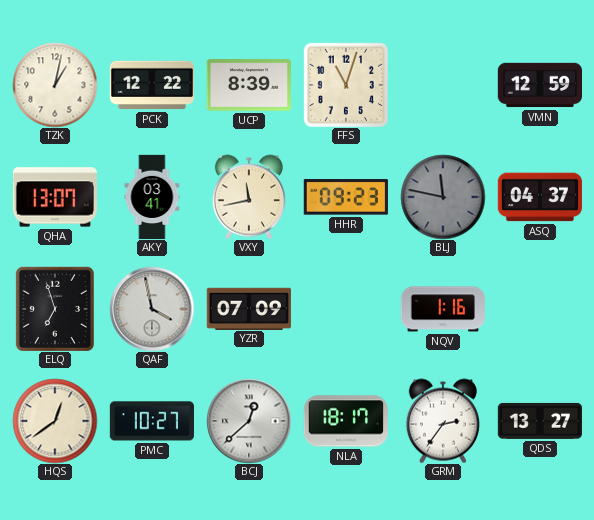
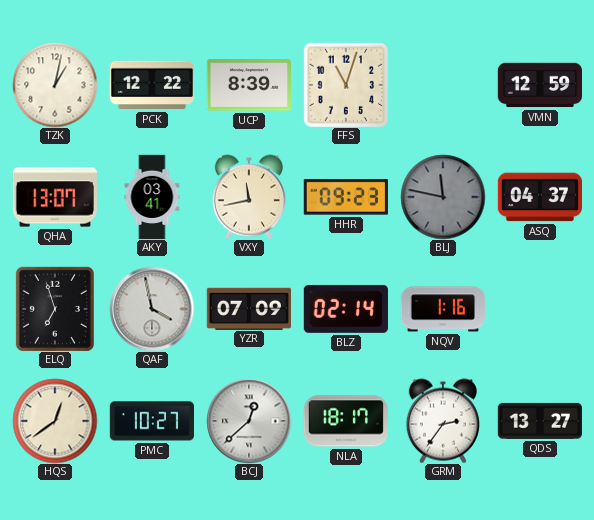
BLZ: none -> 02:14
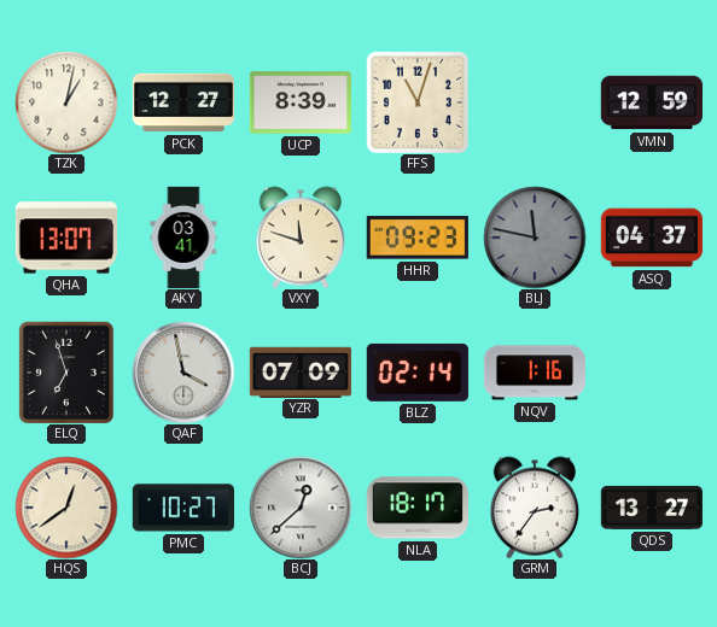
PCK: 12:22 -> 12:27
VXY: 11:43 -> 11:48
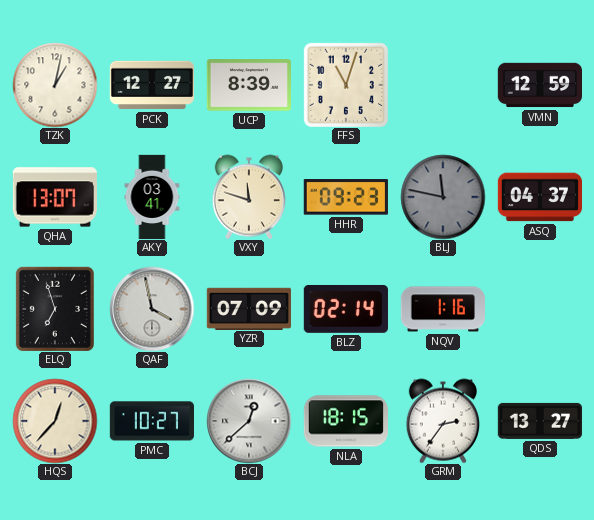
HQS: 12:39 -> 12:37
NLA: 18:17 -> 18:15
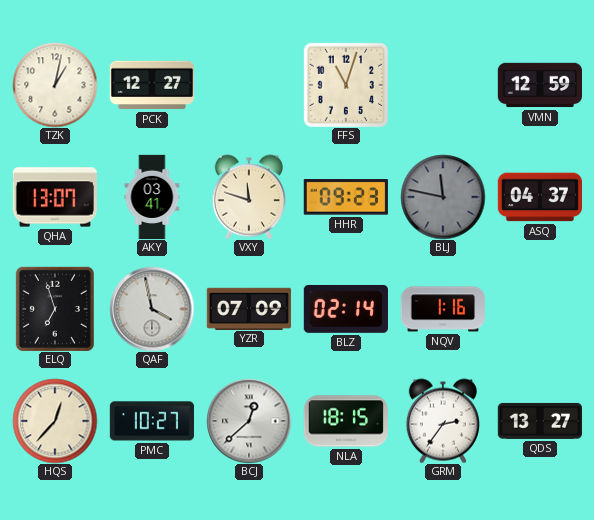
UCP: 8:39 -> none
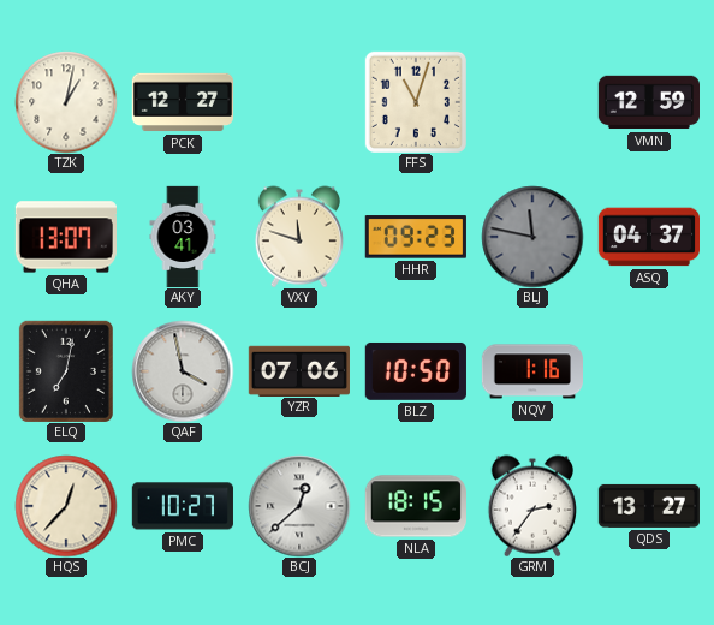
ELQ: 6:57 -> 7:02
YZR: 07:09 -> 07:06
BLZ: 02:14 -> 10:50
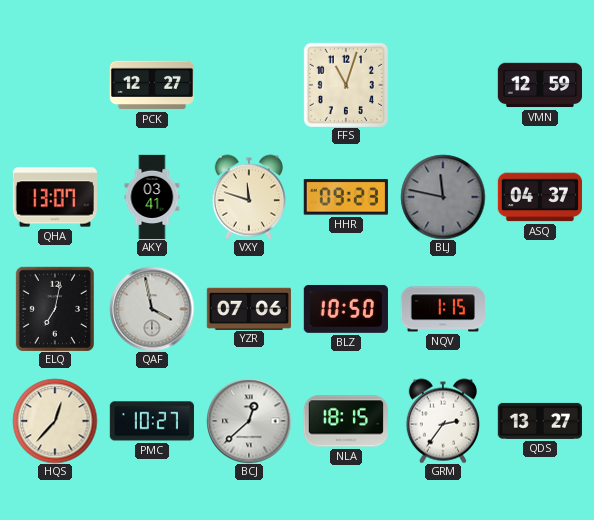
TZK: 1:02 -> none
NQV: 1:16 -> 1:15
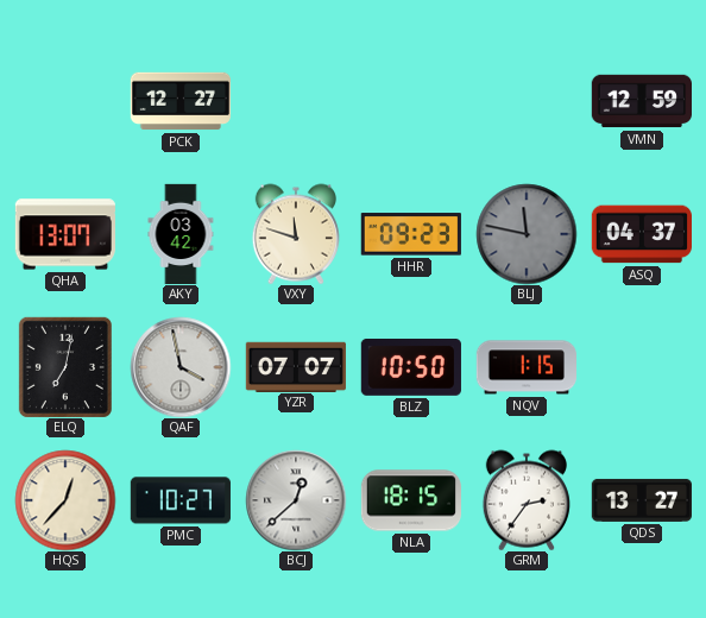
FFS: 11:03 -> none
AKY: 03:41 -> 03:42
YZR: 07:06 -> 07:07
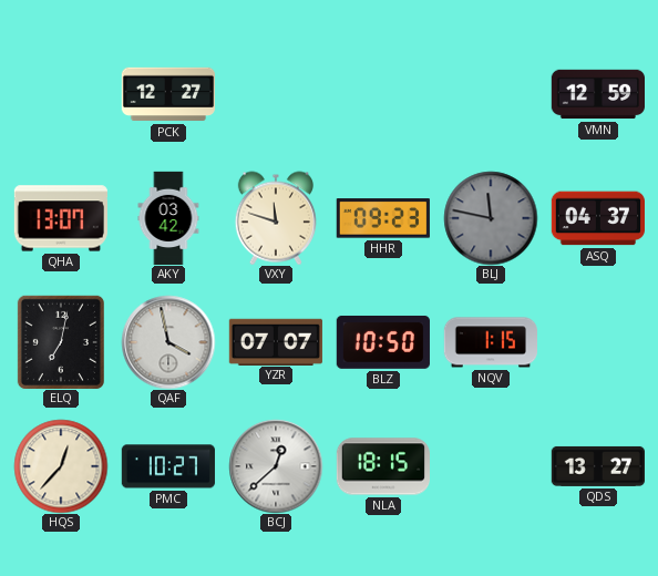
GRM: 2:36 -> none
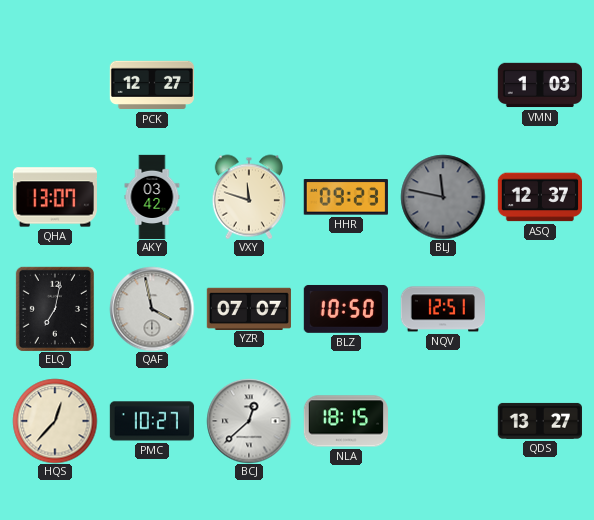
VMN: 12:59 -> 1:03
ASQ: 04:37 -> 12:37
NQV: 1:15 -> 12:51
